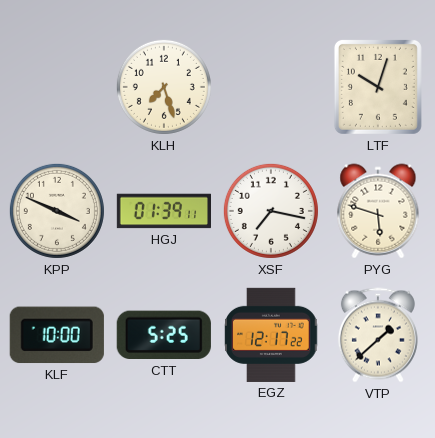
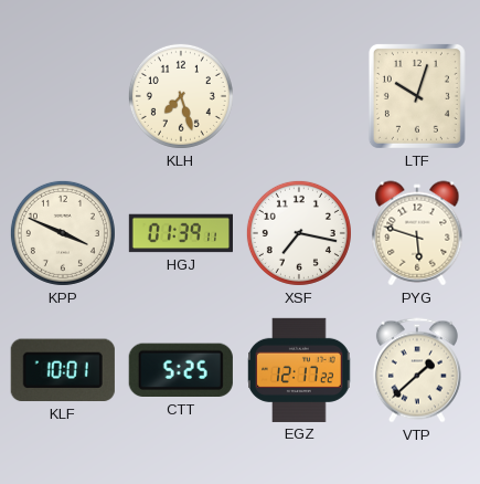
KLF: 10:00 -> 10:01
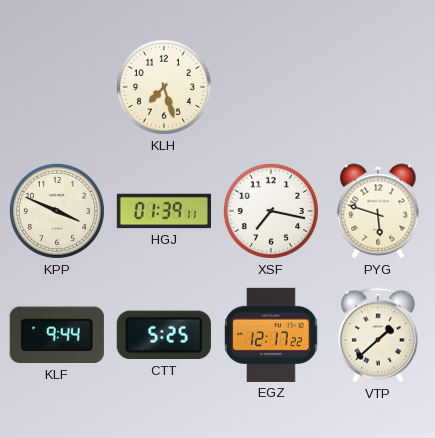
LTF: 10:03 -> none
KLF: 10:01 -> 9:44
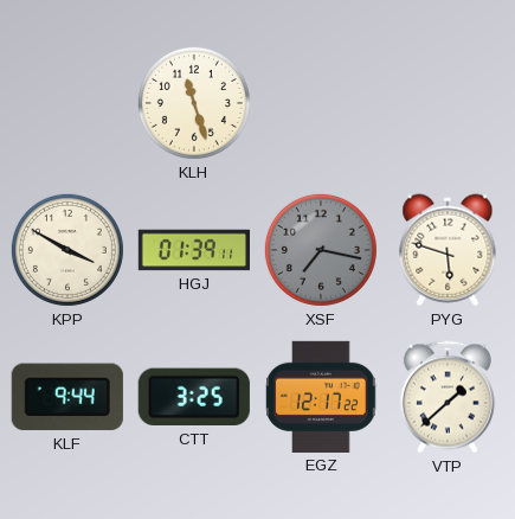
KLH: 7:27 -> 11:27
KPP: 3:49 -> 3:50
XSF dial: white -> grey
CTT: 5:25 -> 3:25
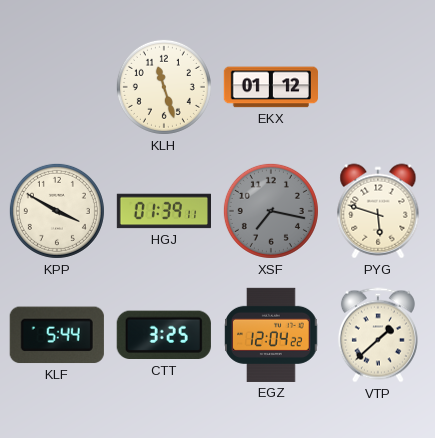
EKX: none -> 01:12
KLF: 9:44 -> 5:44
EGZ: 12:17 -> 12:04
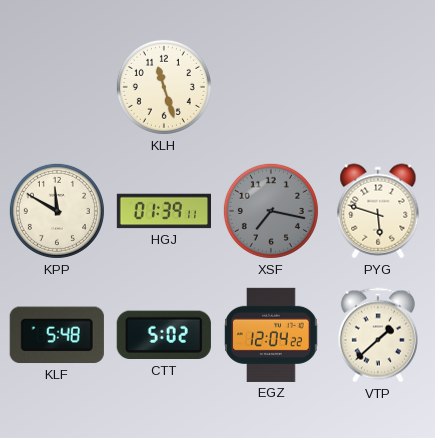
EKX: 01:12 -> none
KPP: 3:50 -> 11:50
KLF: 5:44 -> 5:48
CTT: 3:25 -> 5:02
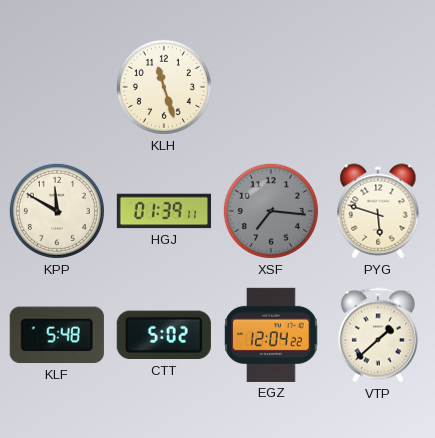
XSF: 7:17 -> 7:16
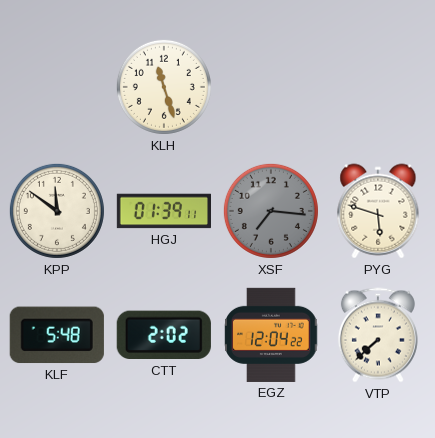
KPP: 11:50 -> 11:51
CTT: 5:02 -> 2:02
VTP: 1:38 -> 7:38
